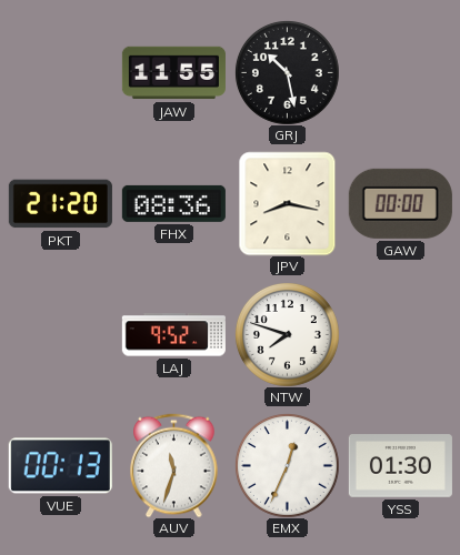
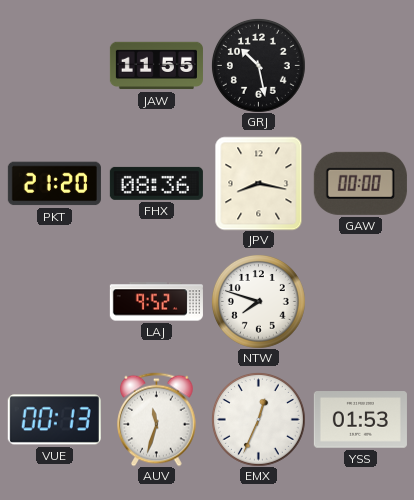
YSS: 01:30 -> 01:53
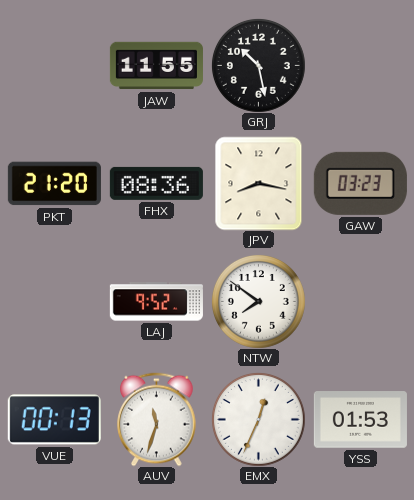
GAW: 00:00 -> 03:23
NTW: 7:48 -> 7:51
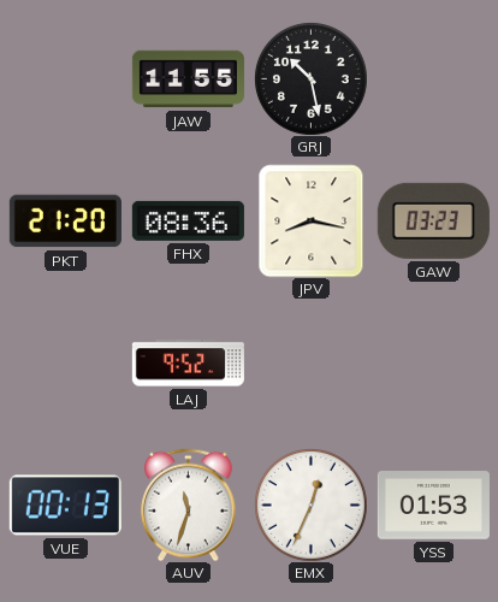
NTW: 7:51 -> none
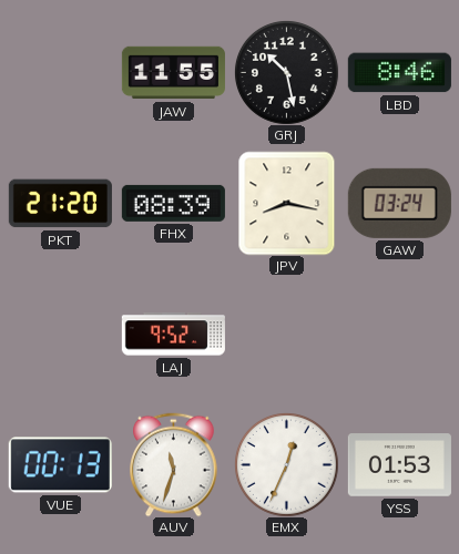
LBD: none -> 8:46
FHX: 08:36 -> 08:39
GAW: 03:23 -> 03:24
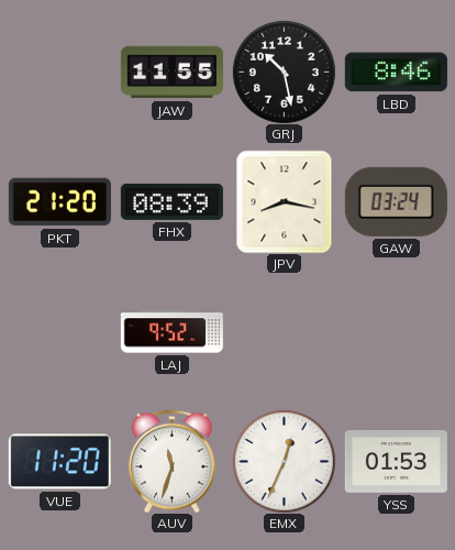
VUE: 00:13 -> 11:20
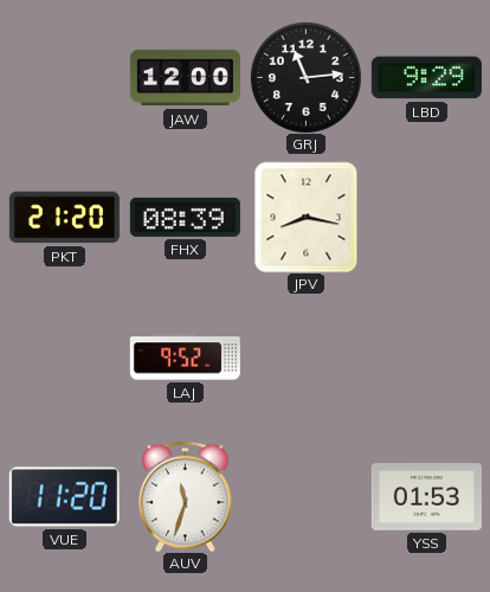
JAW: 11:55 -> 12:00
GRJ: 10:28 -> 11:14
LBD: 8:46 -> 9:29
GAW: 03:24 -> none
EMX: 12:34 -> none
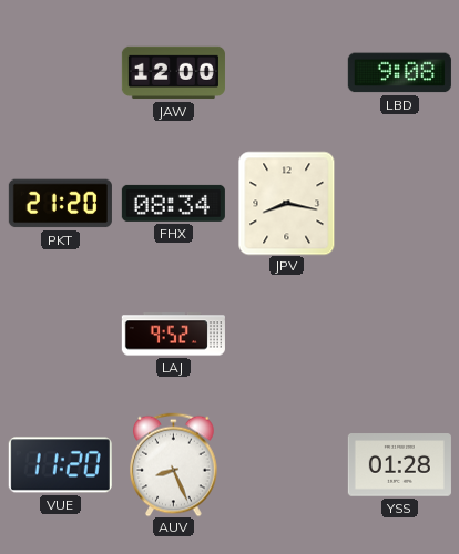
GRJ: 11:14 -> none
LBD: 9:29 -> 9:08
FHX: 08:39 -> 08:34
AUV: 11:33 -> 8:26
YSS: 01:53 -> 01:28
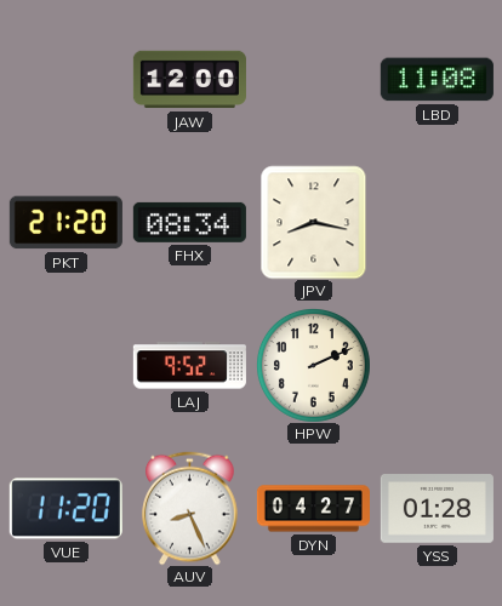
LBD: 9:08 -> 11:08
HPW: none -> 2:11
DYN: none -> 04:27
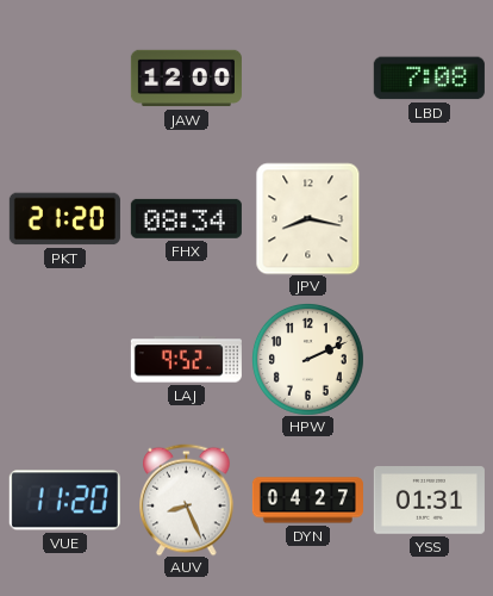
LBD: 11:08 -> 7:08
YSS: 01:28 -> 01:31
